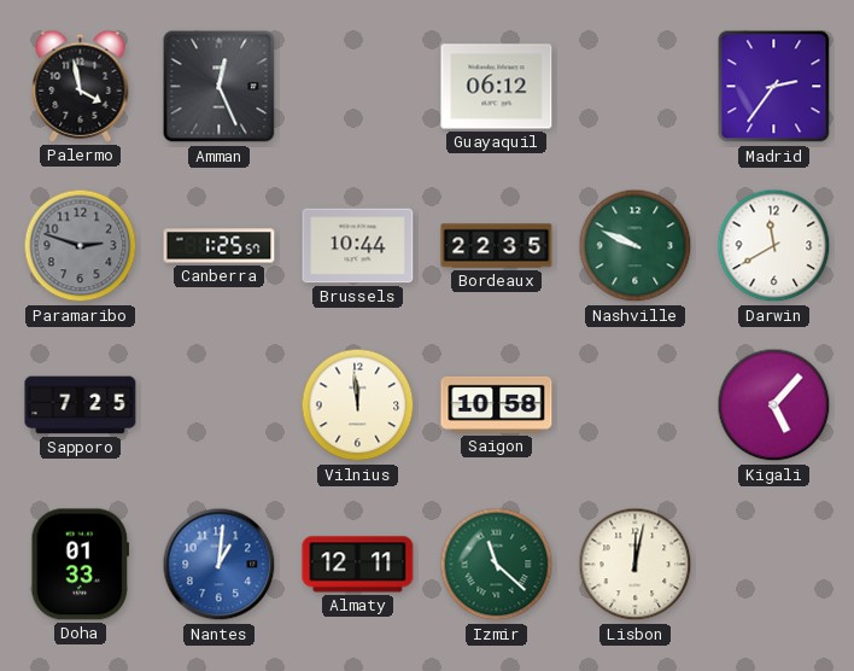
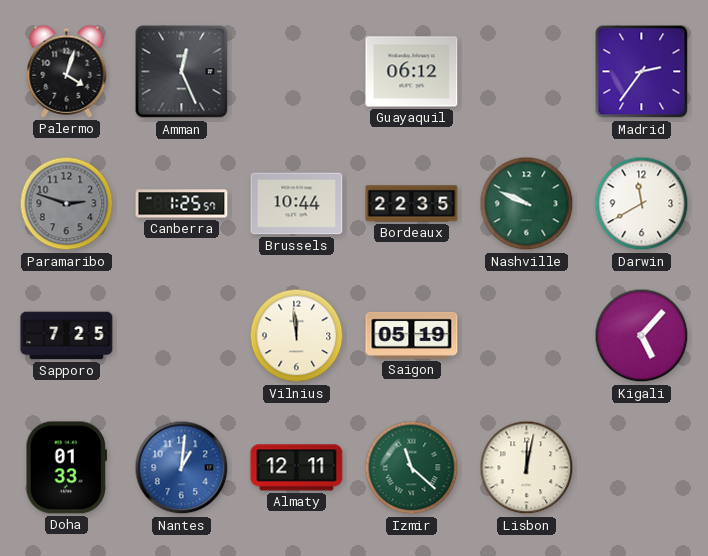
Palermo: 3:58 -> 4:03
Saigon: 10:58 -> 05:19
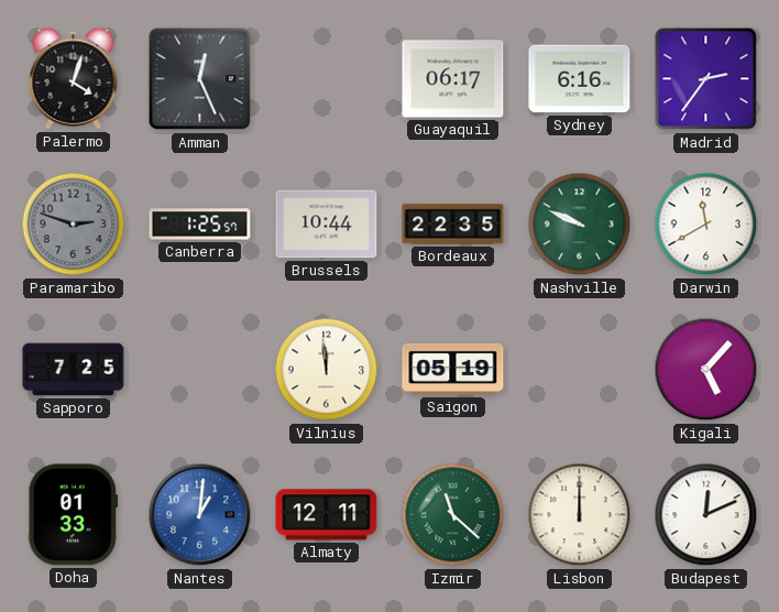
Guayaquil: 06:12 -> 06:17
Sydney: none -> 6:16
Lisbon: 12:02 -> 12:00
Budapest: none -> 12:11
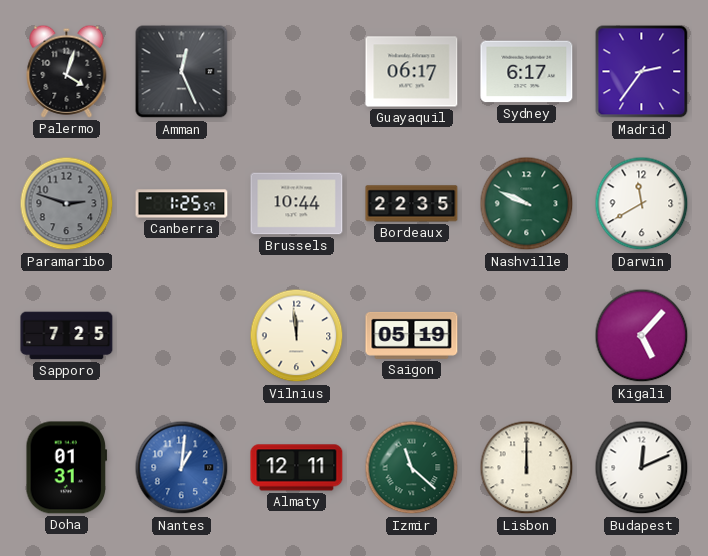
Sydney: 6:16 -> 6:17
Doha: 01:33 -> 01:31
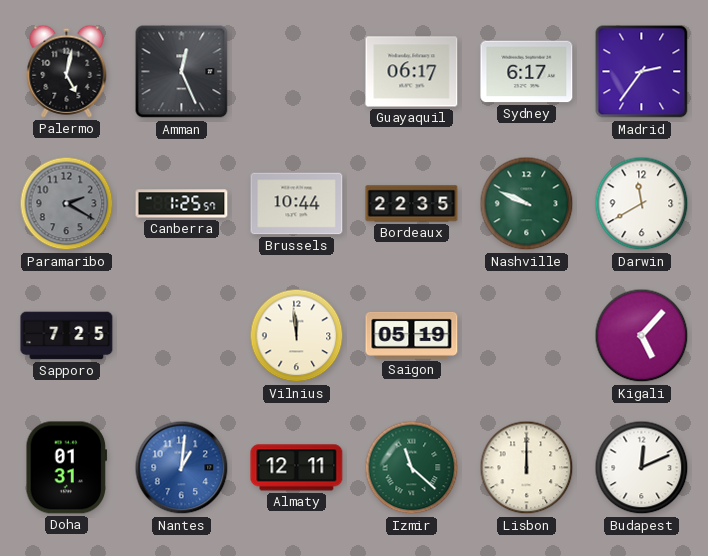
Palermo: 4:03 -> 5:02
Paramaribo: 2:48 -> 2:20
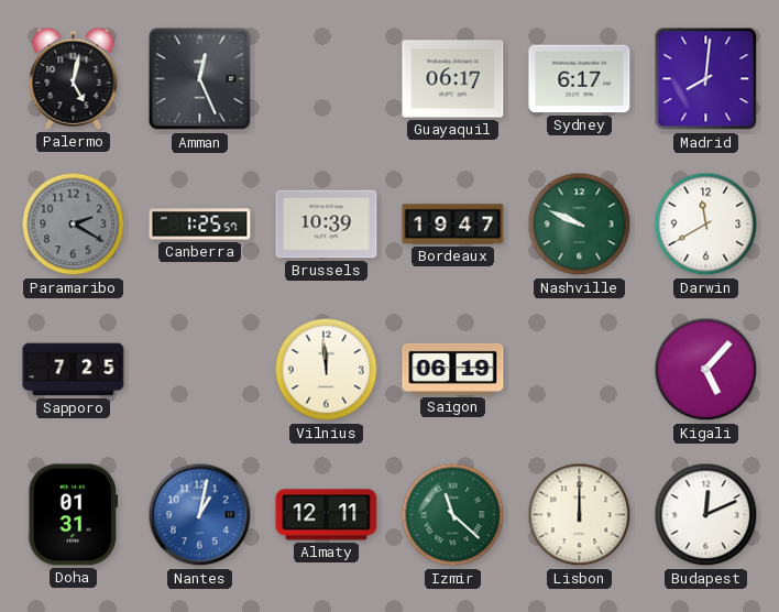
Madrid: 2:36 -> 8:01
Brussels: 10:44 -> 10:39
Bordeaux: 22:35 -> 19:47
Saigon: 05:19 -> 06:19
Nantes: 1:01 -> 1:02
